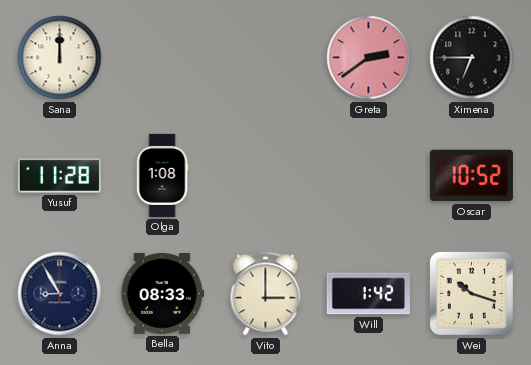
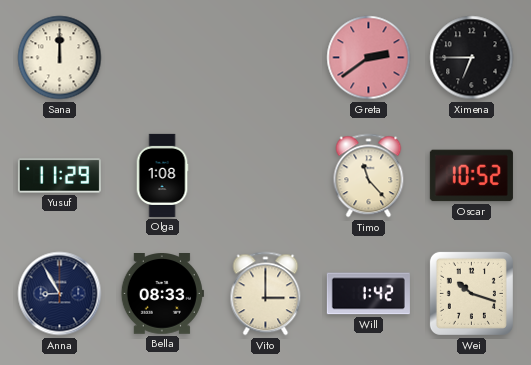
Yusuf: 11:28 -> 11:29
Timo: none -> 11:23
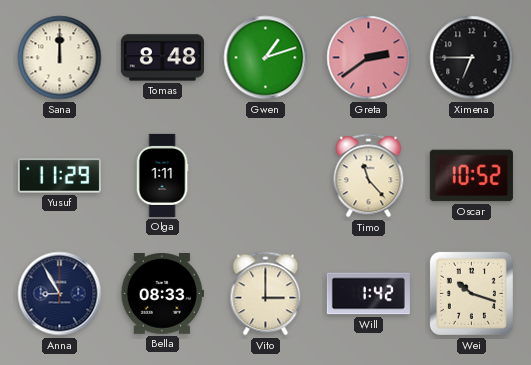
Tomas: none -> 8:48
Gwen: none -> 1:12
Olga: 1:08 -> 1:11
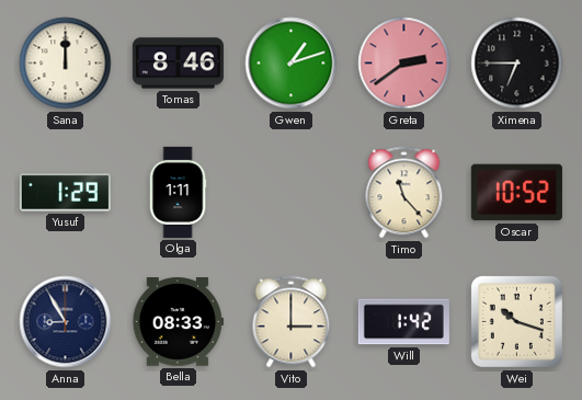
Tomas: 8:48 -> 8:46
Yusuf: 11:29 -> 1:29
